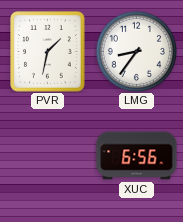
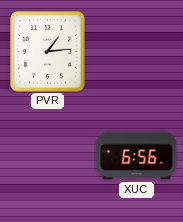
PVR: 1:32 -> 1:14
LMG: 8:36 -> none
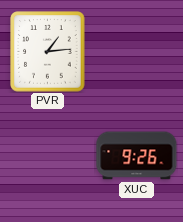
XUC: 6:56 -> 9:26
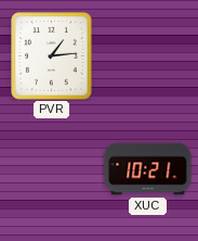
XUC: 9:26 -> 10:21
